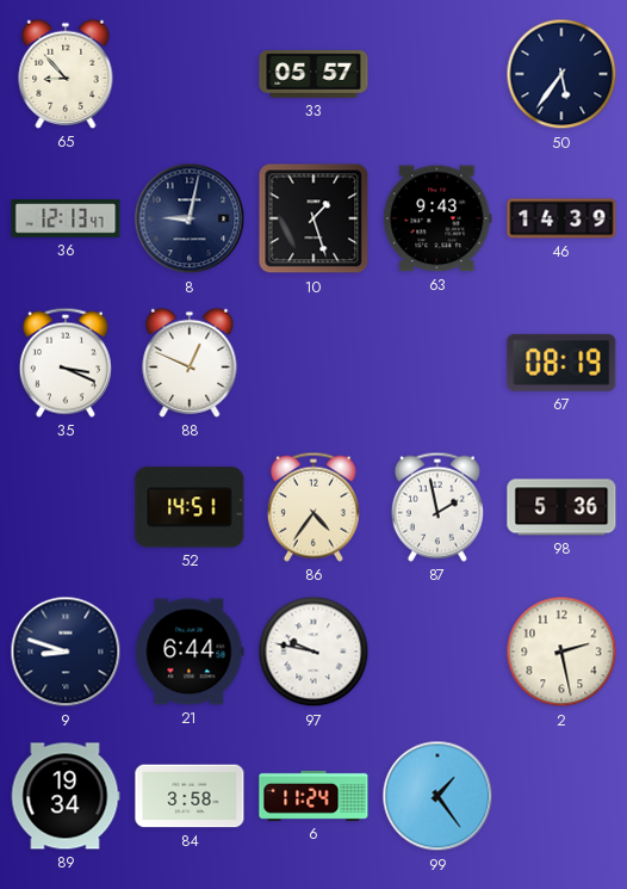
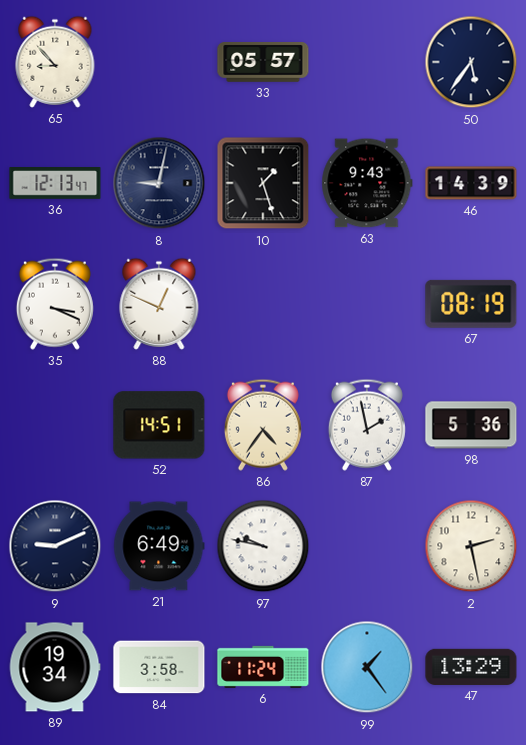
9: 8:48 -> 9:11
21: 6:44 -> 6:49
47: none -> 13:29
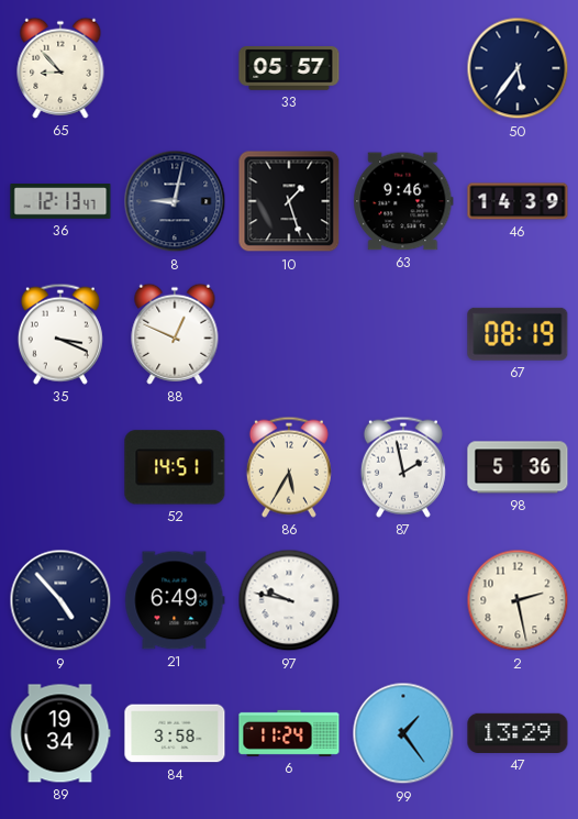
63: 9:43 -> 9:46
86: 4:36 -> 5:35
9: 9:11 -> 4:53
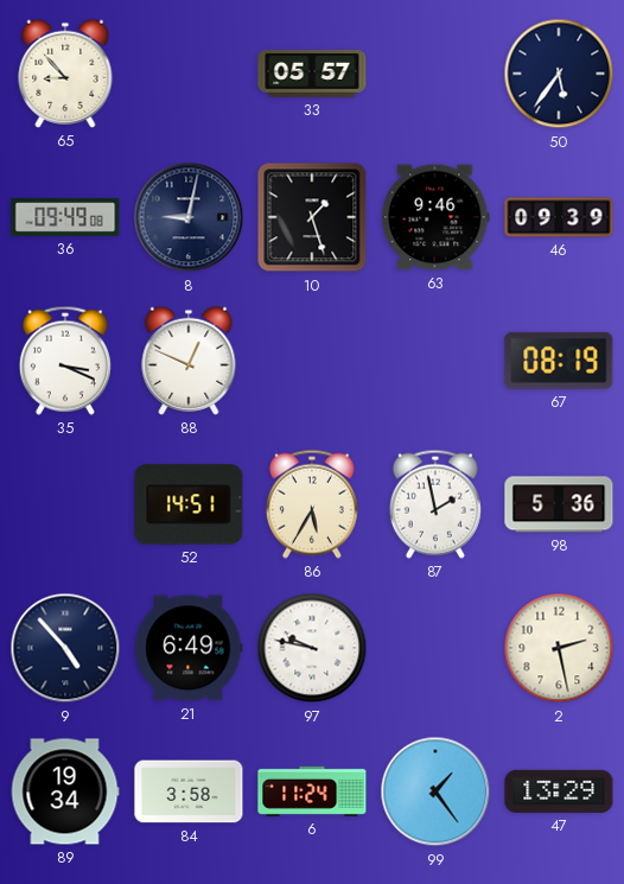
36: 12:13 -> 09:49
46: 14:39 -> 09:39
